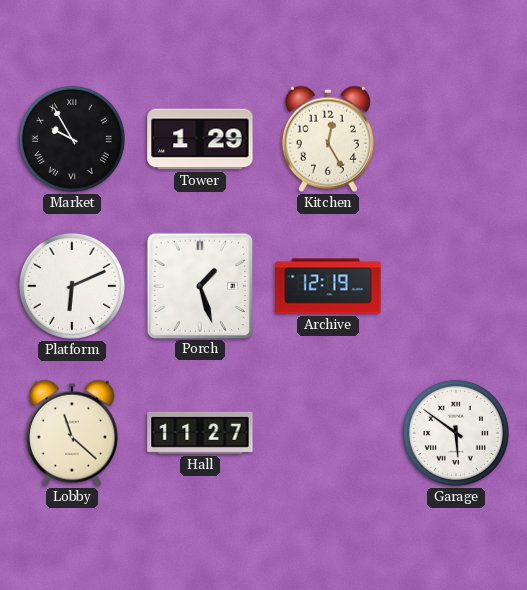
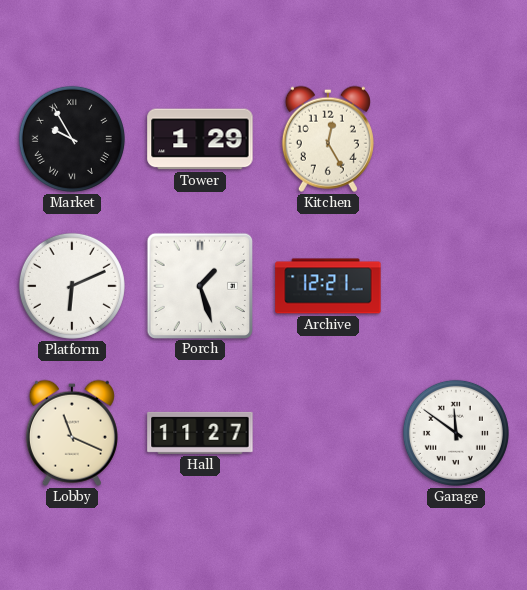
Archive: 12:19 -> 12:21
Lobby: 11:22 -> 11:19
Garage: 5:51 -> 11:51
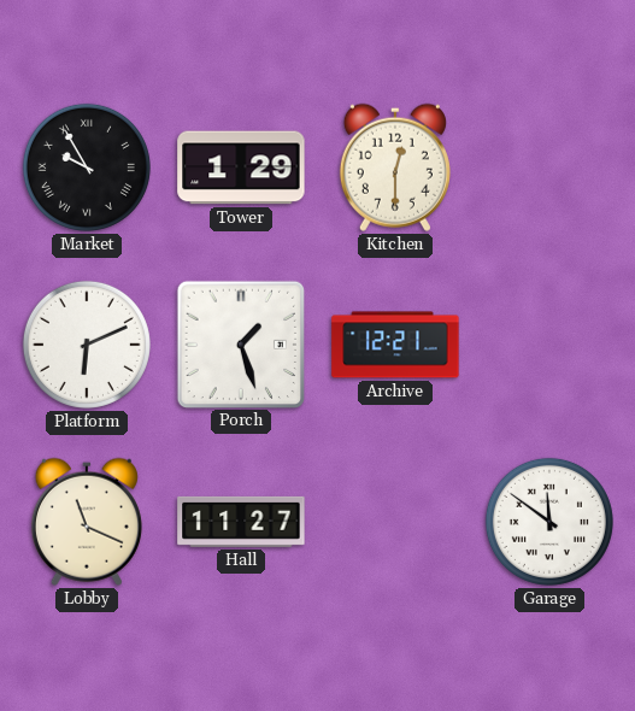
Kitchen: 12:25 -> 12:30
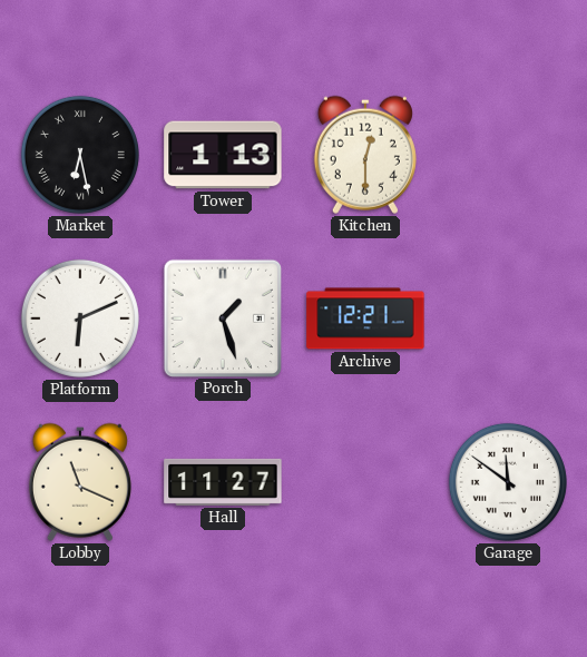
Market: 9:55 -> 6:28
Tower: 1:29 -> 1:13
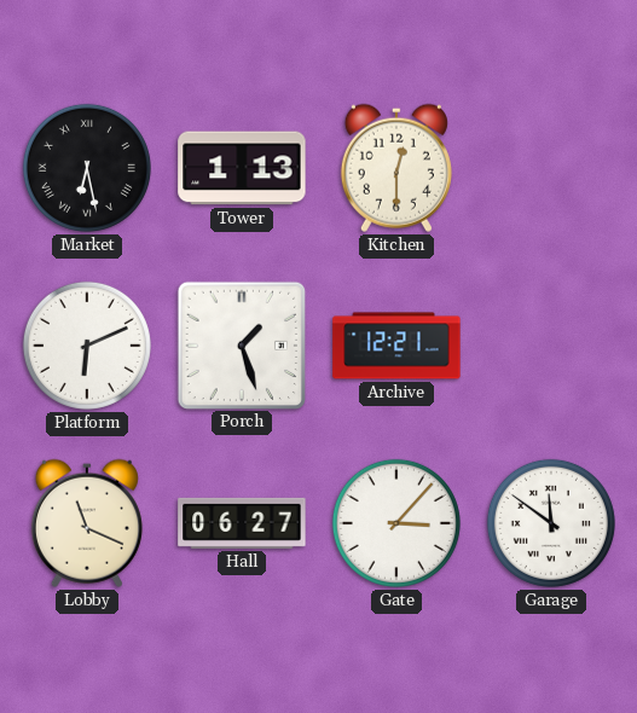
Hall: 11:27 -> 06:27
Gate: none -> 3:07
